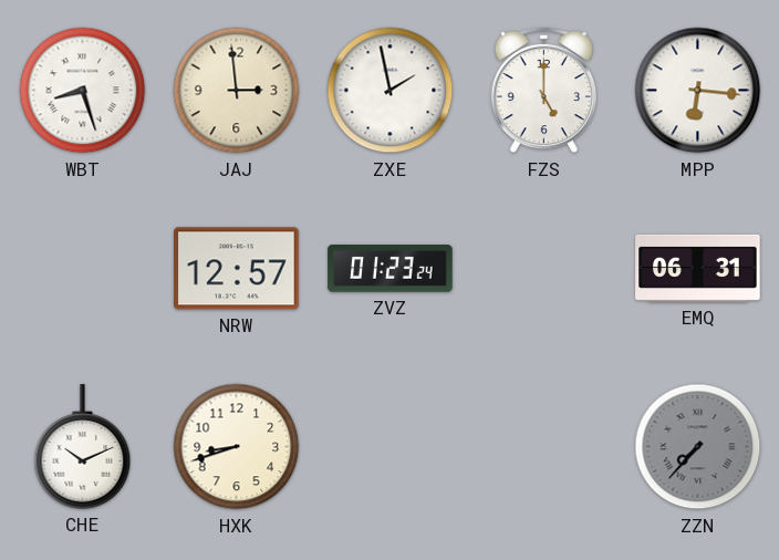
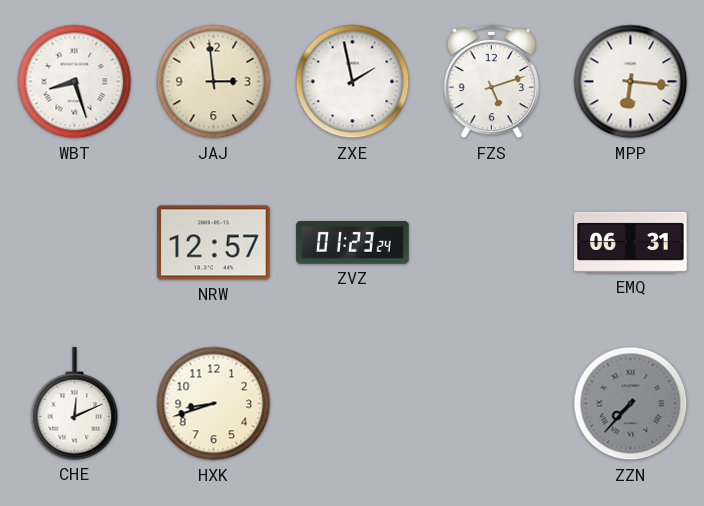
FZS: 5:00 -> 5:12
CHE: 10:11 -> 12:11
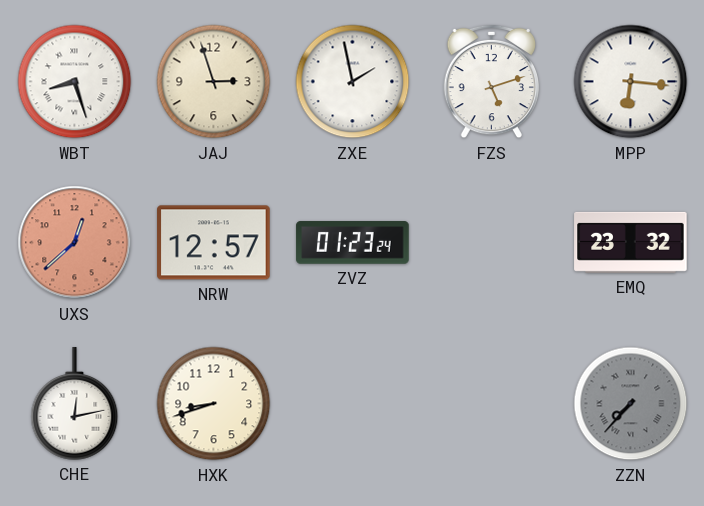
JAJ: 2:59 -> 2:57
UXS: none -> 12:38
EMQ: 06:31 -> 23:32
CHE: 12:11 -> 12:13
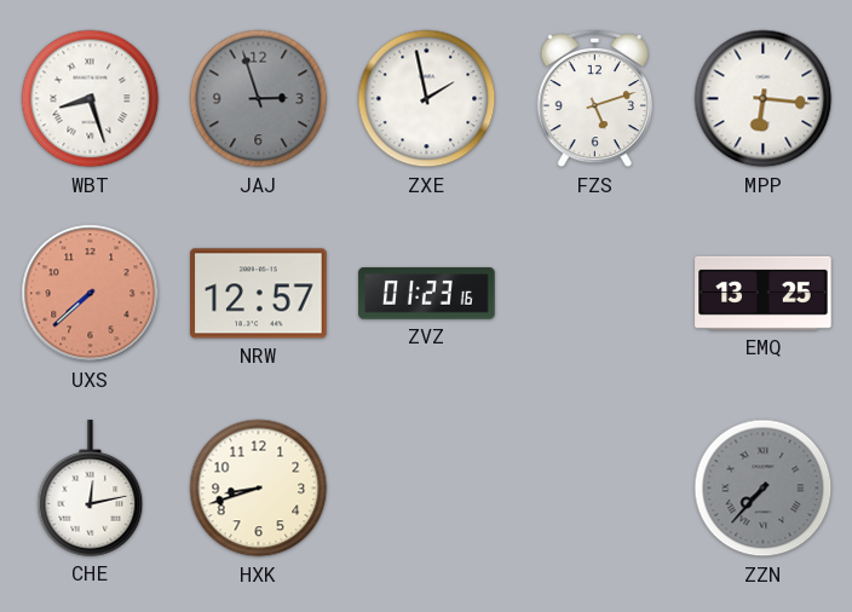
JAJ dial: cream -> grey
UXS: 12:38 -> 7:38
ZVZ: 01:23:24 -> 01:23:16
EMQ: 23:32 -> 13:25
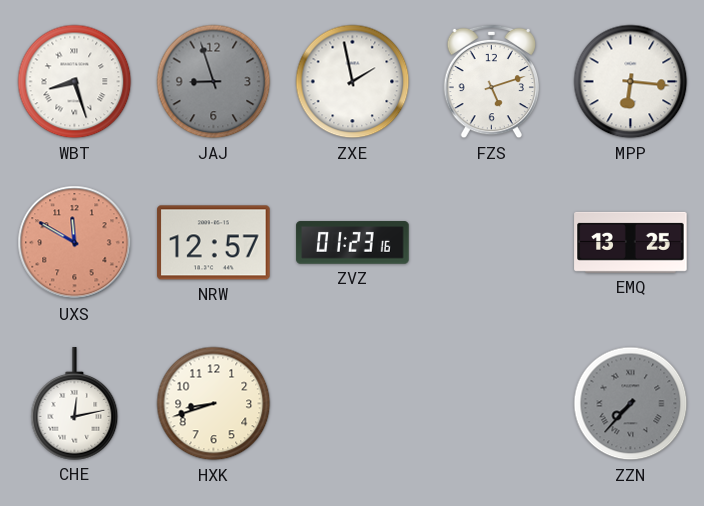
JAJ: 2:57 -> 8:57
UXS: 7:38 -> 11:50
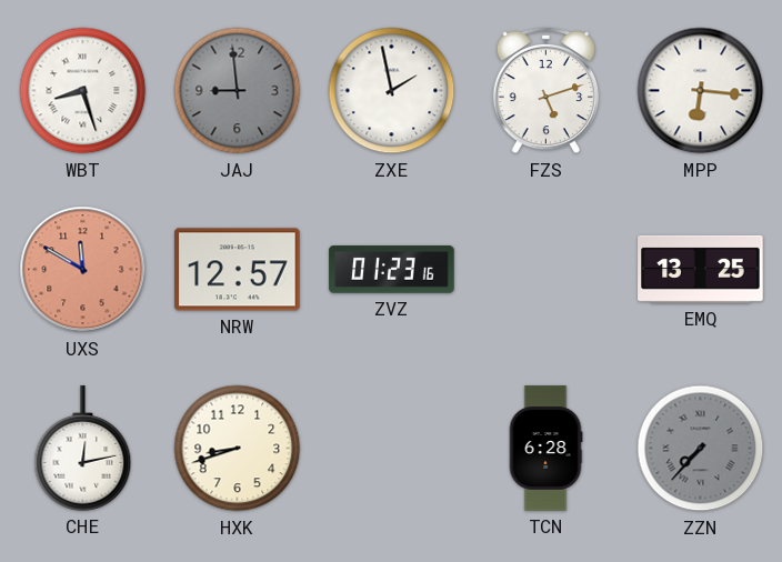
JAJ: 8:57 -> 8:59
TCN: none -> 6:28
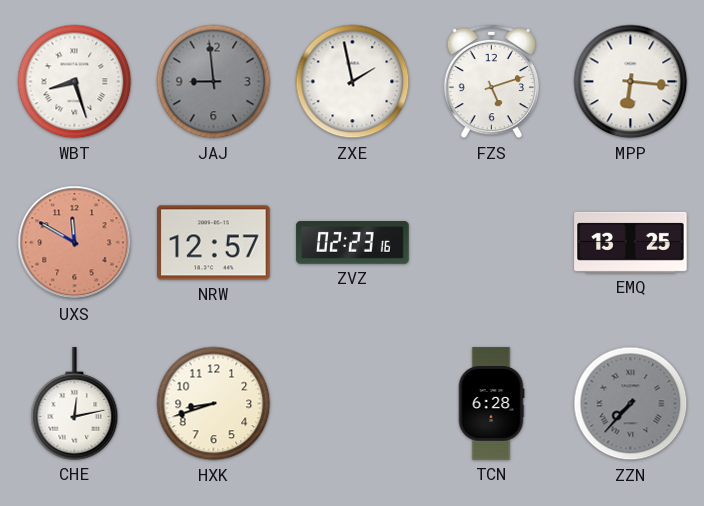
ZVZ: 01:23 -> 02:23
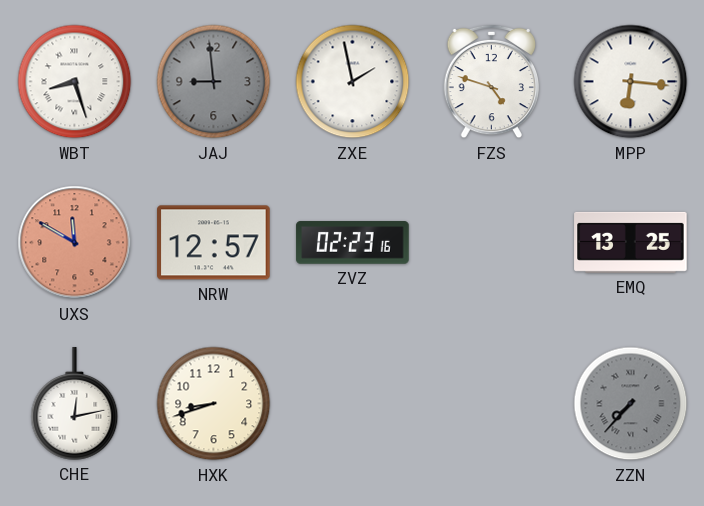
FZS: 5:12 -> 4:48
TCN: 6:28 -> none
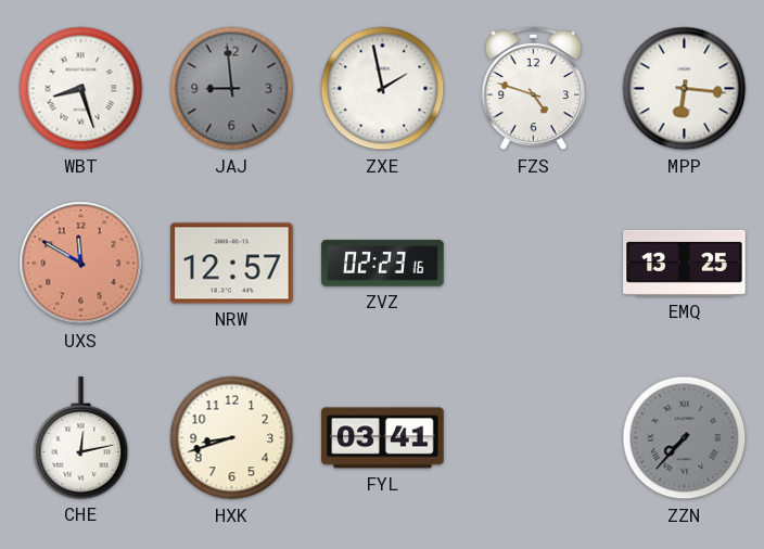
FYL: none -> 03:41
